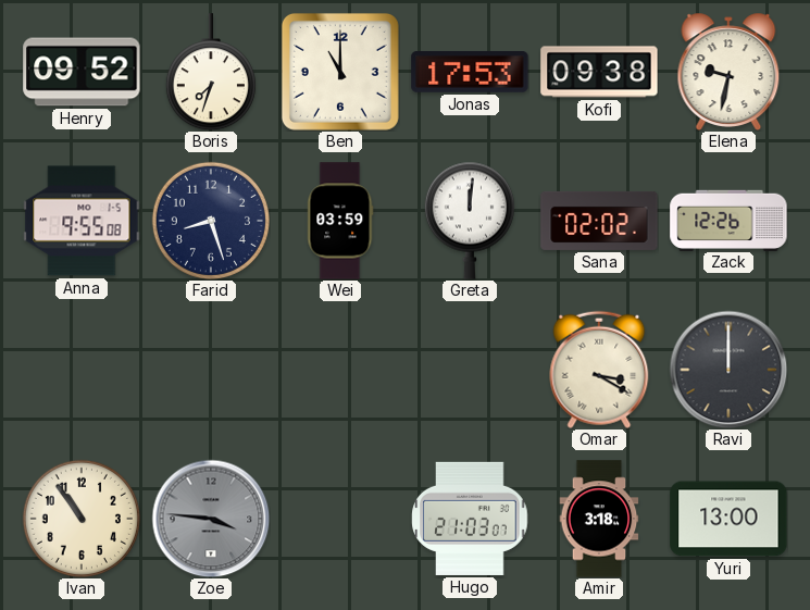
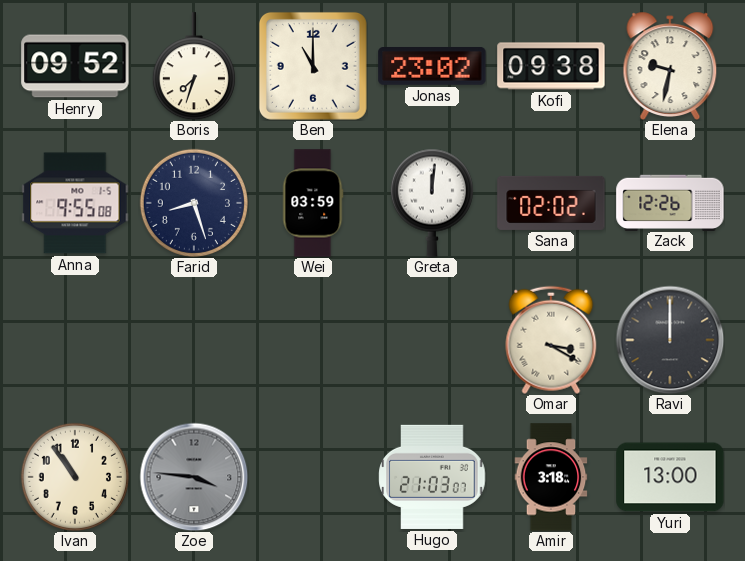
Jonas: 17:53 -> 23:02
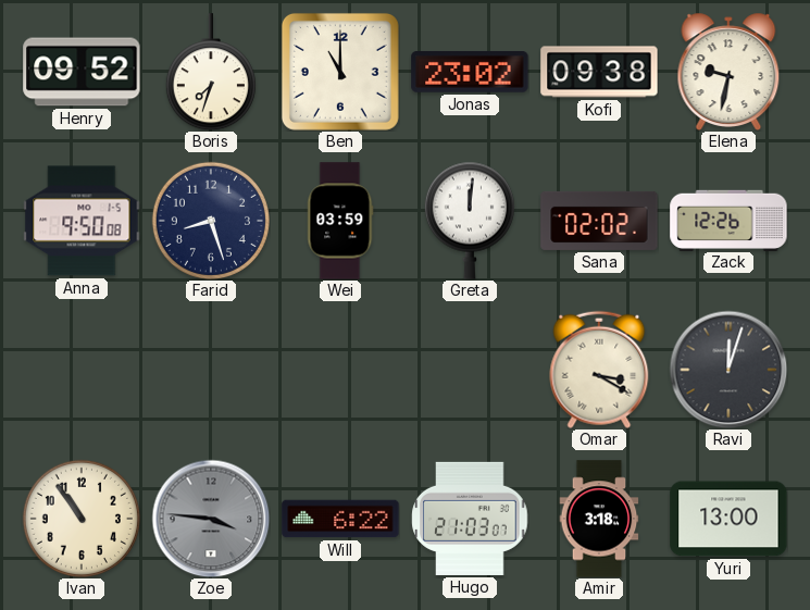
Anna: 9:55 -> 9:50
Ravi: 12:00 -> 12:03
Will: none -> 6:22
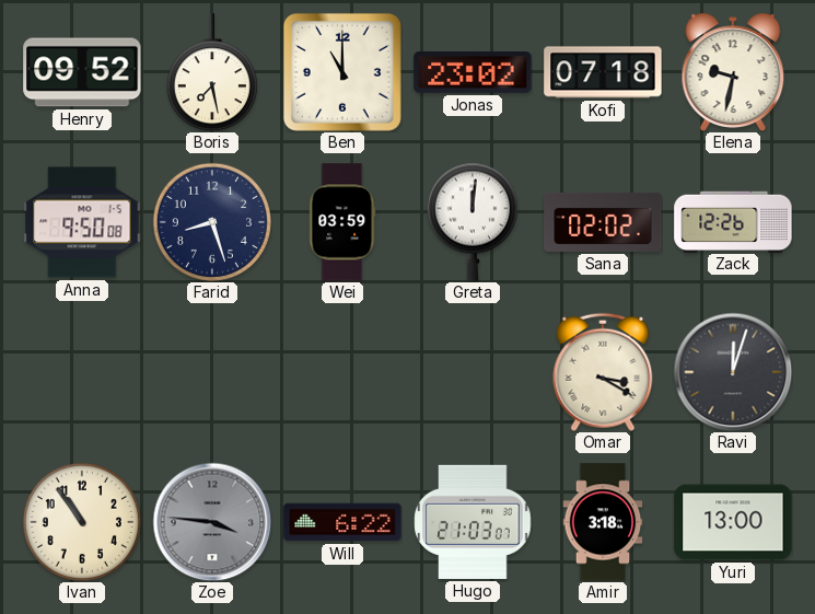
Boris: 7:33 -> 7:28
Kofi: 09:38 -> 07:18
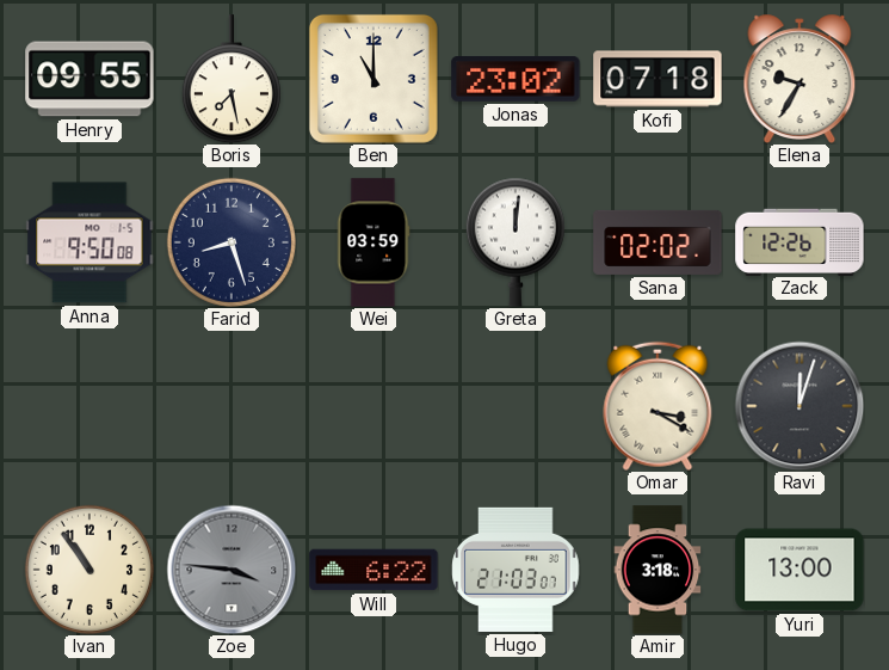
Henry: 09:52 -> 09:55
Elena: 9:32 -> 9:35
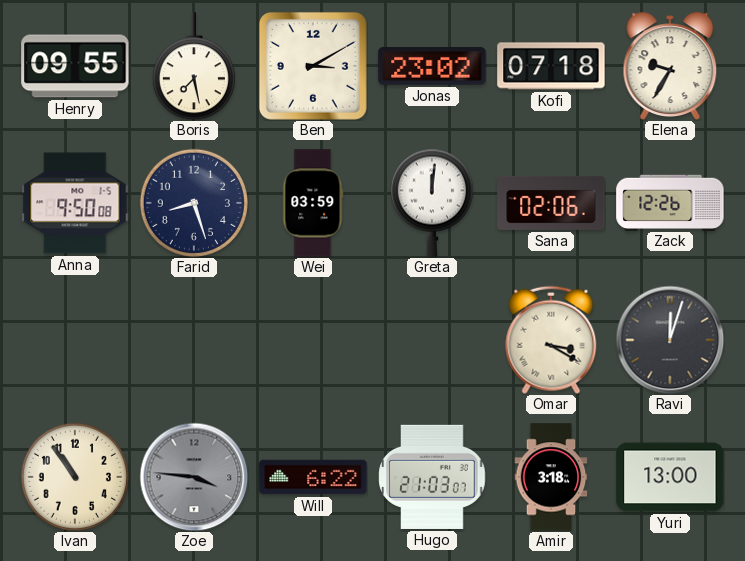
Ben: 11:00 -> 3:10
Sana: 02:02 -> 02:06
